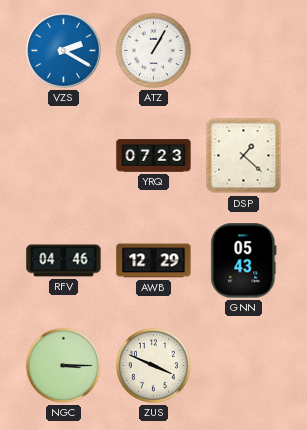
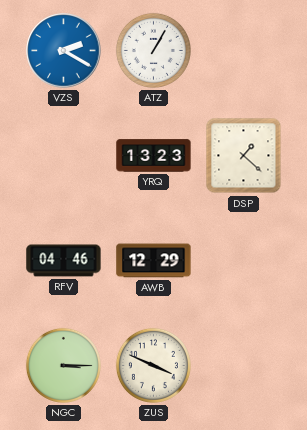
YRQ: 07:23 -> 13:23
GNN: 05:43 -> none
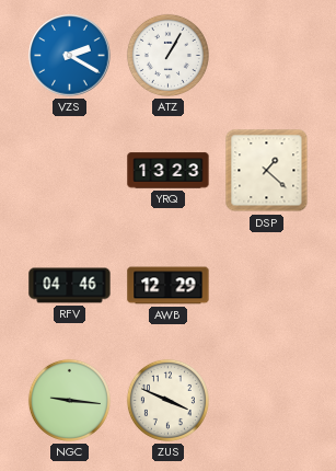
NGC: 3:15 -> 9:16
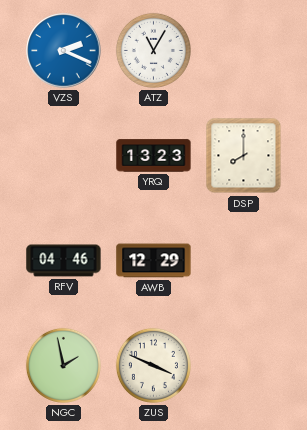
VZS: 2:20 -> 2:19
ATZ: 1:05 -> 11:05
DSP: 1:22 -> 8:00
NGC: 9:16 -> 1:58
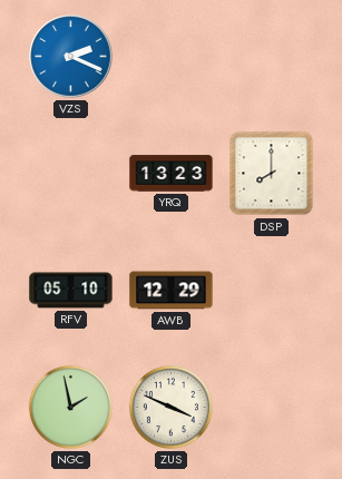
ATZ: 11:05 -> none
RFV: 04:46 -> 05:10
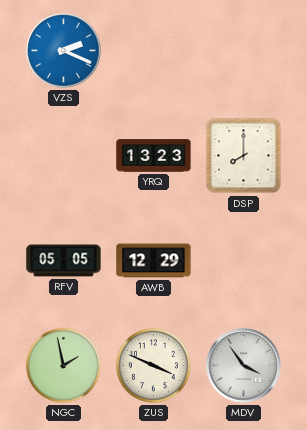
RFV: 05:10 -> 05:05
MDV: none -> 3:54
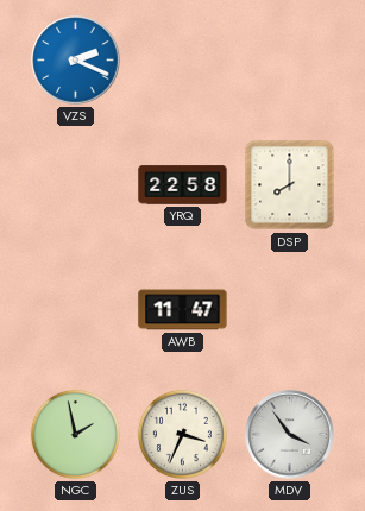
YRQ: 13:23 -> 22:58
RFV: 05:05 -> none
AWB: 12:29 -> 11:47
ZUS: 3:49 -> 3:34
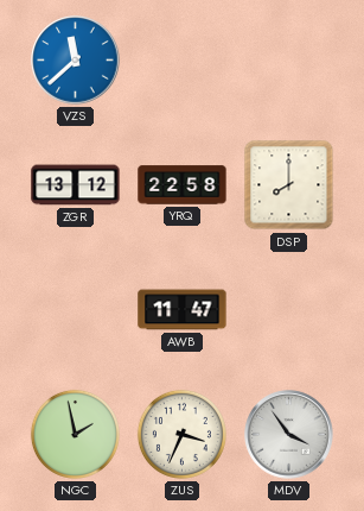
VZS: 2:19 -> 11:38
ZGR: none -> 13:12
